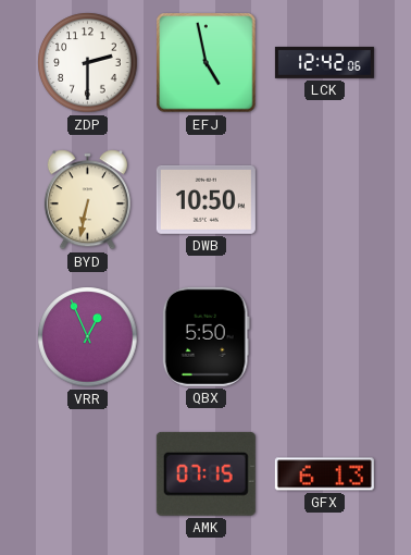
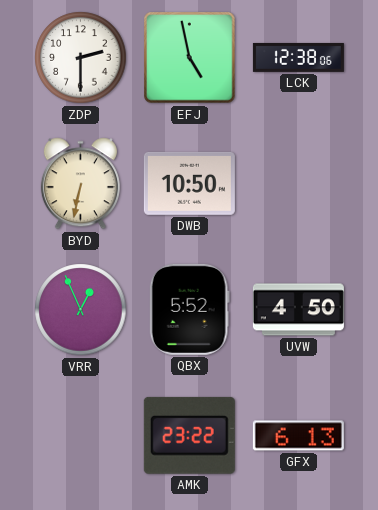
LCK: 12:42 -> 12:38
QBX: 5:50 -> 5:52
UVW: none -> 4:50
AMK: 07:15 -> 23:22
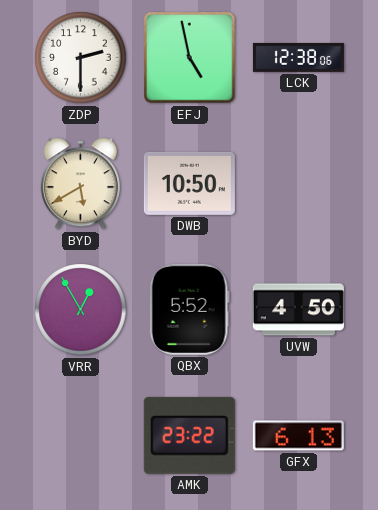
BYD: 6:32 -> 5:40
VRR: 12:56 -> 12:55
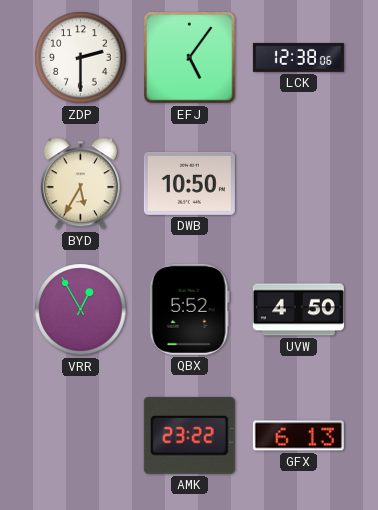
EFJ: 4:58 -> 5:06
BYD: 5:40 -> 5:35
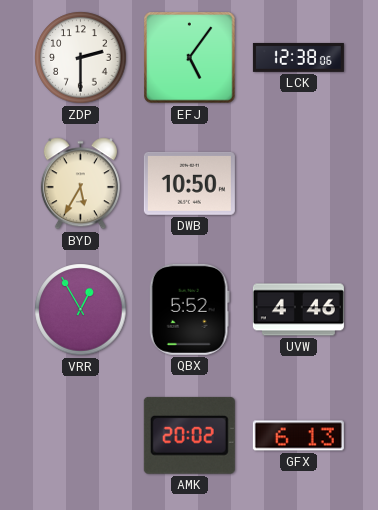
UVW: 4:50 -> 4:46
AMK: 23:22 -> 20:02
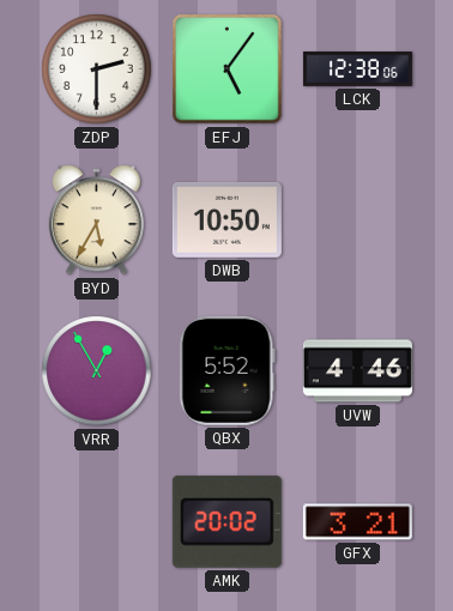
GFX: 6:13 -> 3:21
